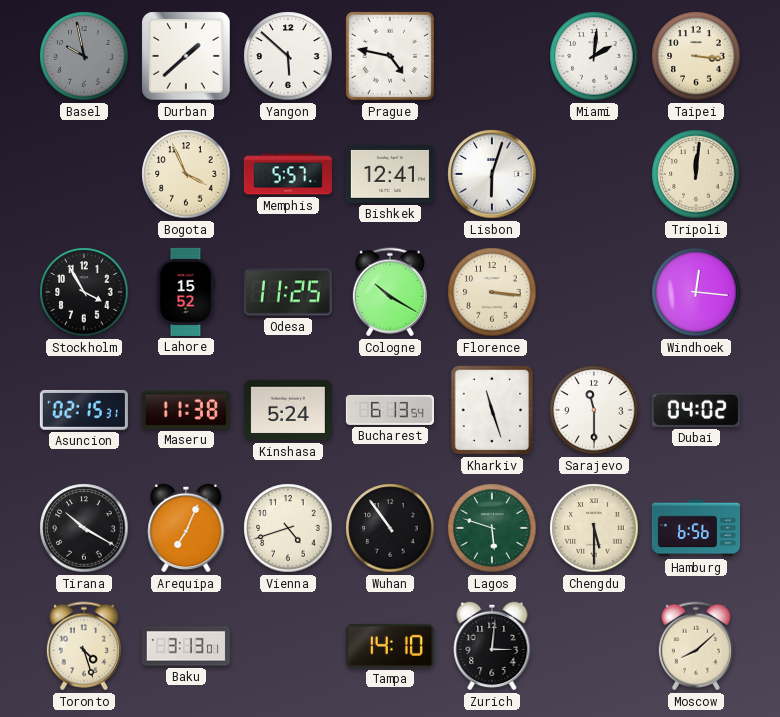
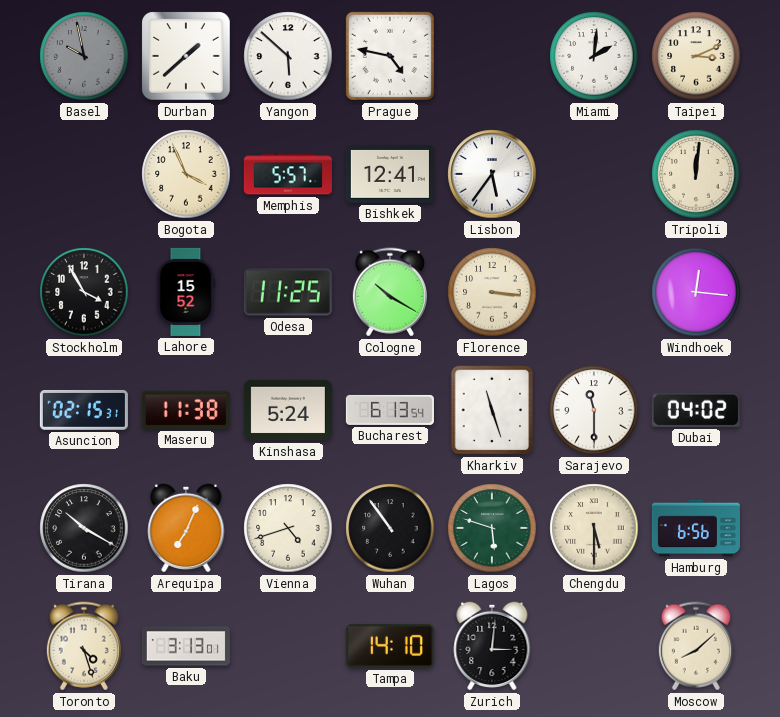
Taipei: 3:16 -> 3:11
Lisbon: 6:03 -> 5:36
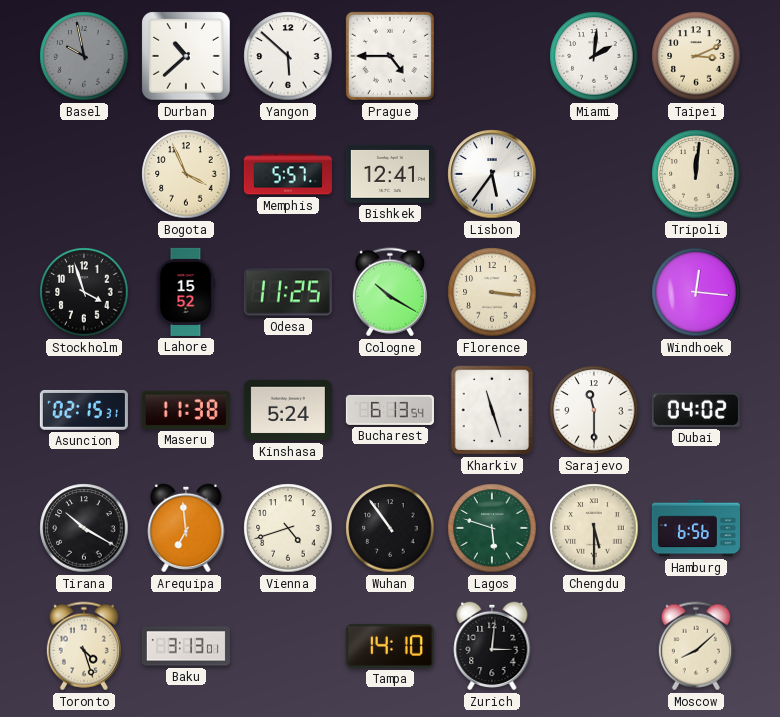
Durban: 1:38 -> 10:38
Prague: 4:47 -> 4:45
Stockholm: 3:55 -> 3:57
Arequipa: 7:04 -> 6:59
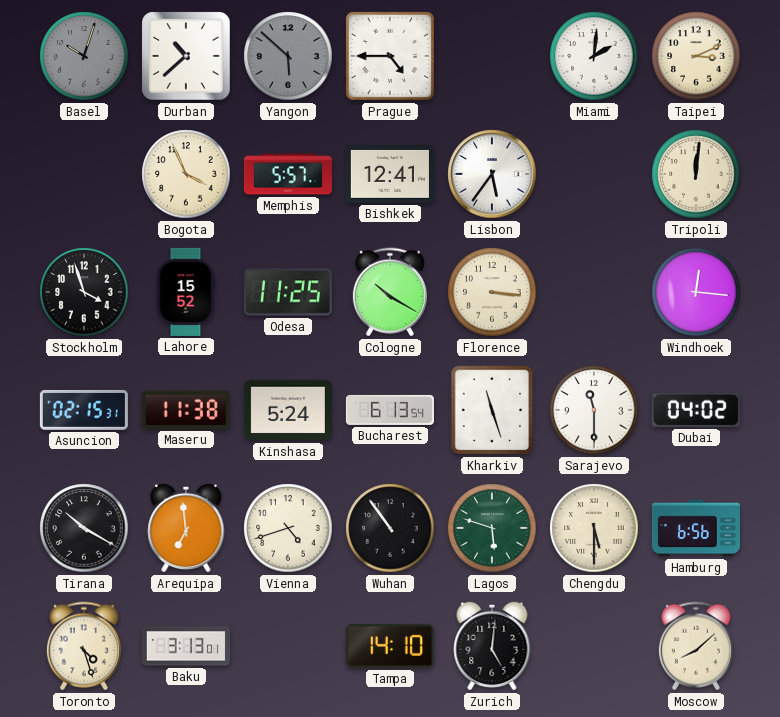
Basel: 9:58 -> 10:03
Yangon dial: white -> grey
Zurich: 3:01 -> 5:01
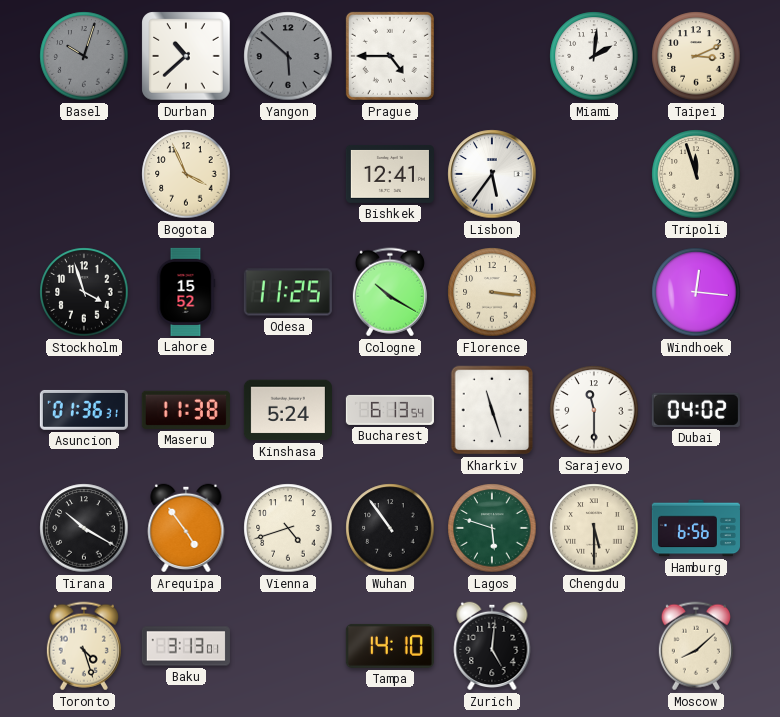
Memphis: 5:57 -> none
Tripoli: 12:01 -> 11:57
Asuncion: 02:15 -> 01:36
Arequipa: 6:59 -> 4:54
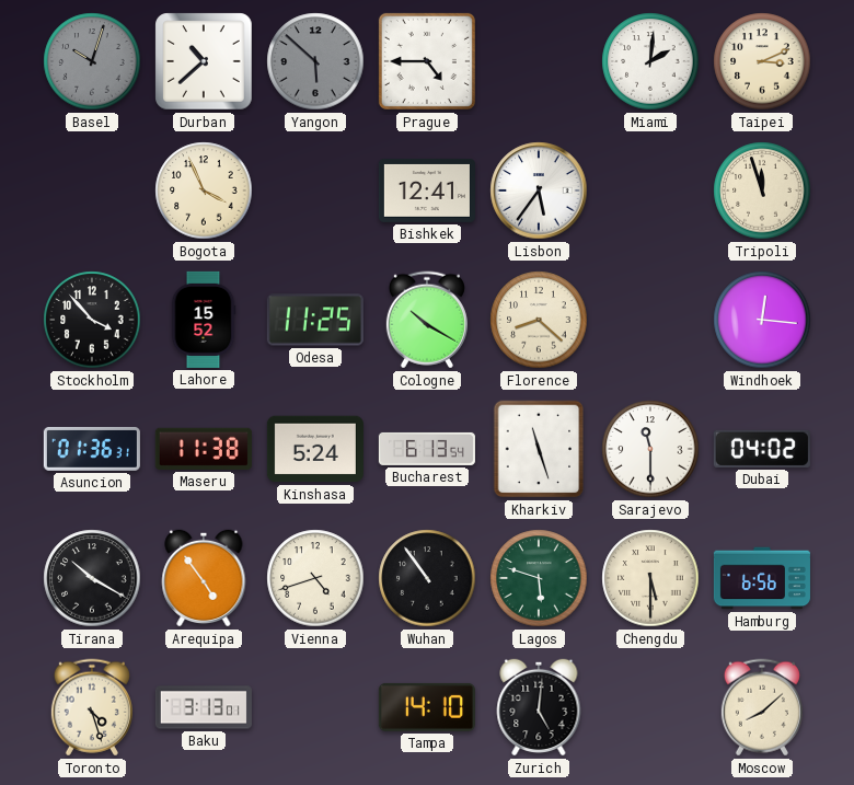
Stockholm: 3:57 -> 3:53
Florence: 3:16 -> 8:22
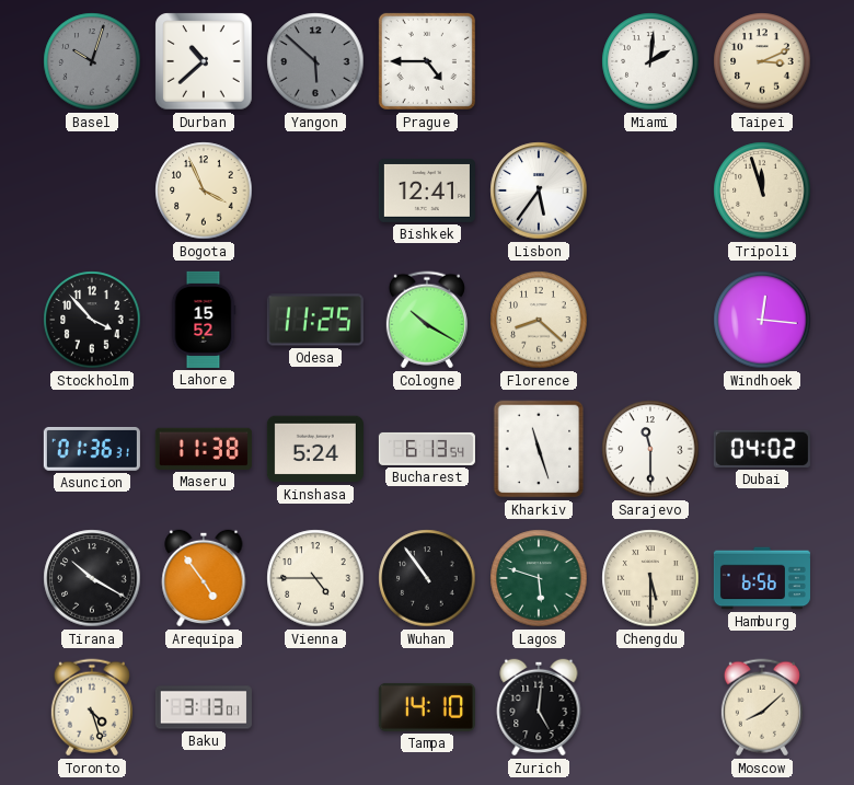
Vienna: 4:42 -> 4:45
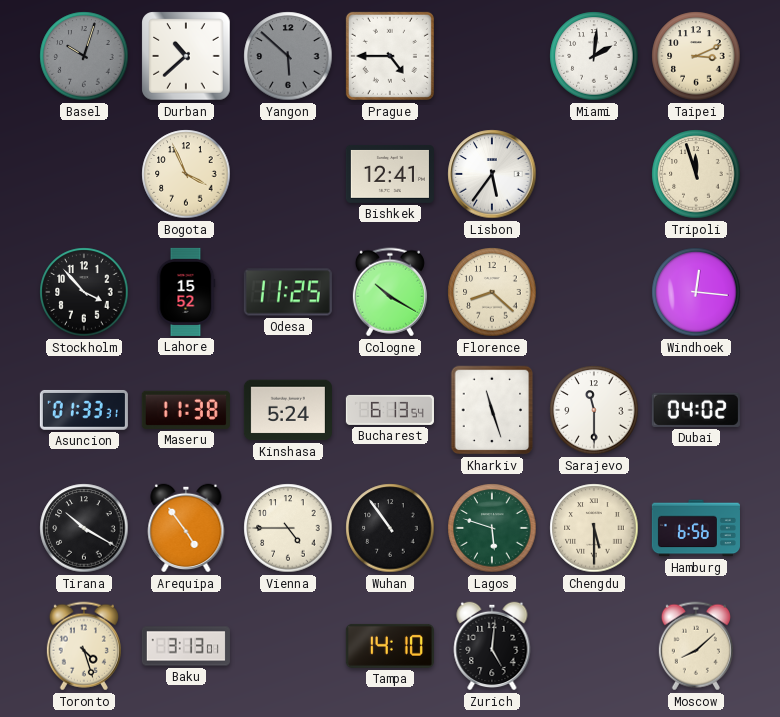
Asuncion: 01:36 -> 01:33
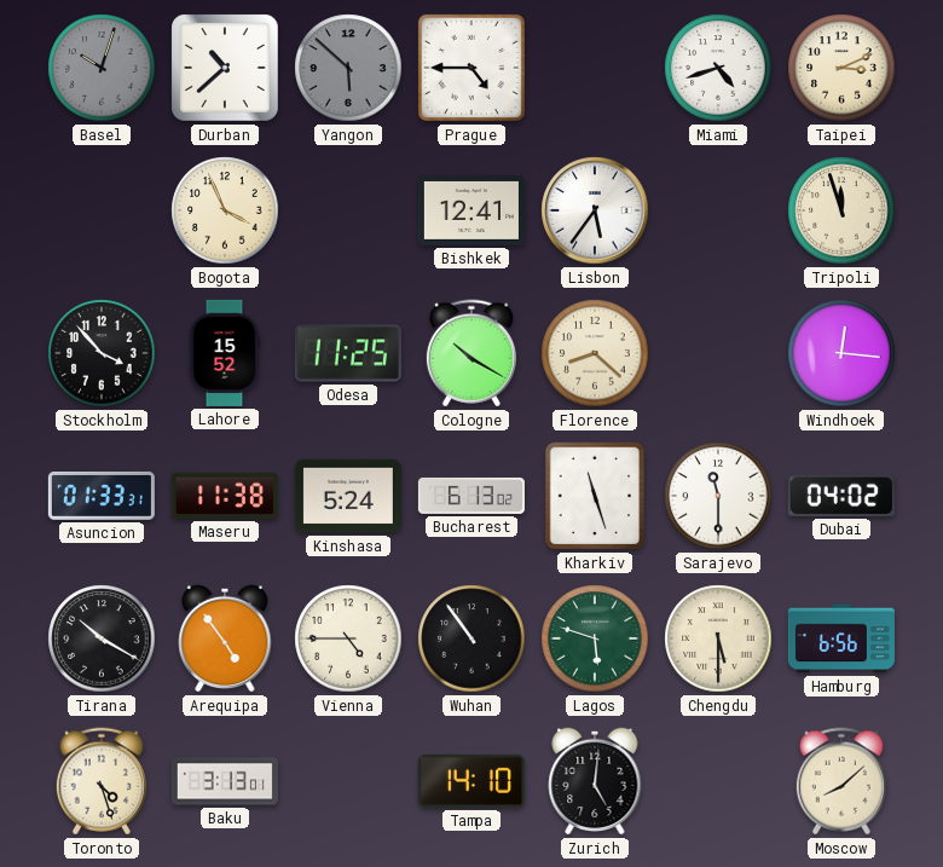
Miami: 2:01 -> 4:42
Bucharest: 6:13:54 -> 6:13:02
